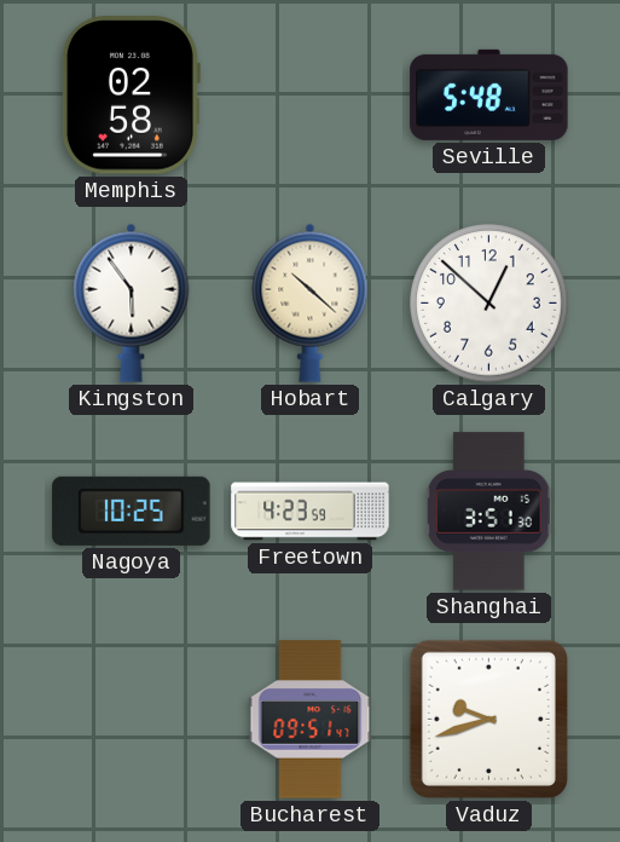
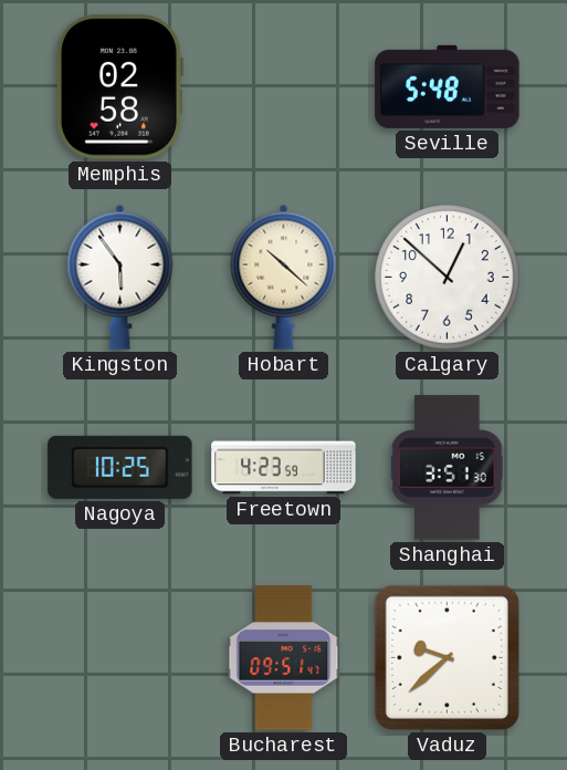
Vaduz: 9:42 -> 9:38
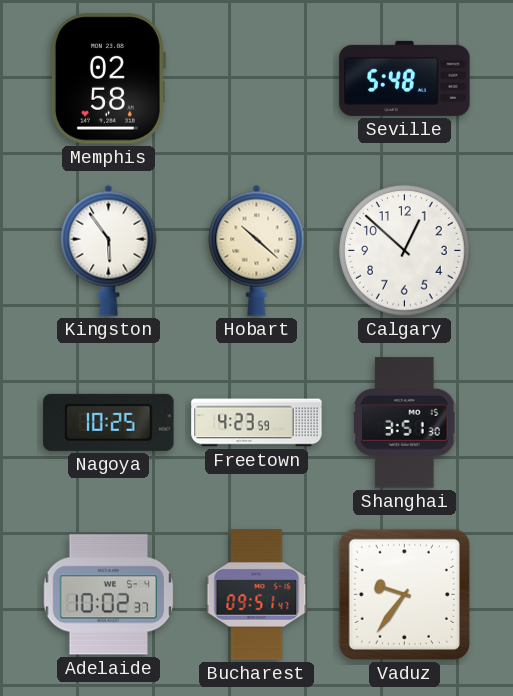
Adelaide: none -> 10:02
Vaduz: 9:38 -> 9:36
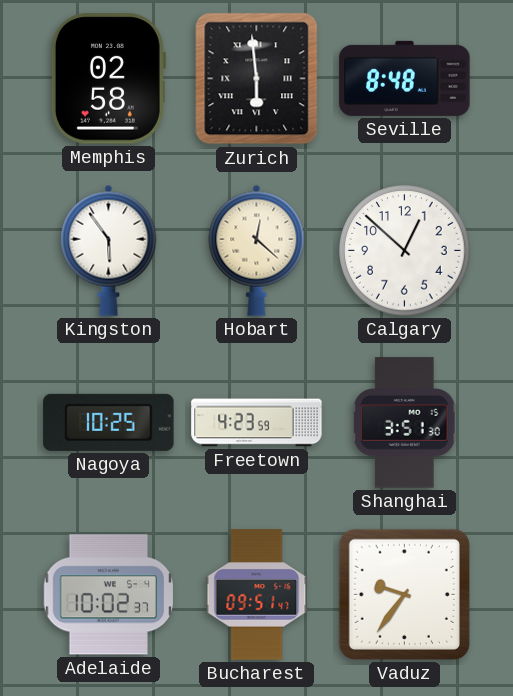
Zurich: none -> 5:59
Seville: 5:48 -> 8:48
Hobart: 10:22 -> 12:22
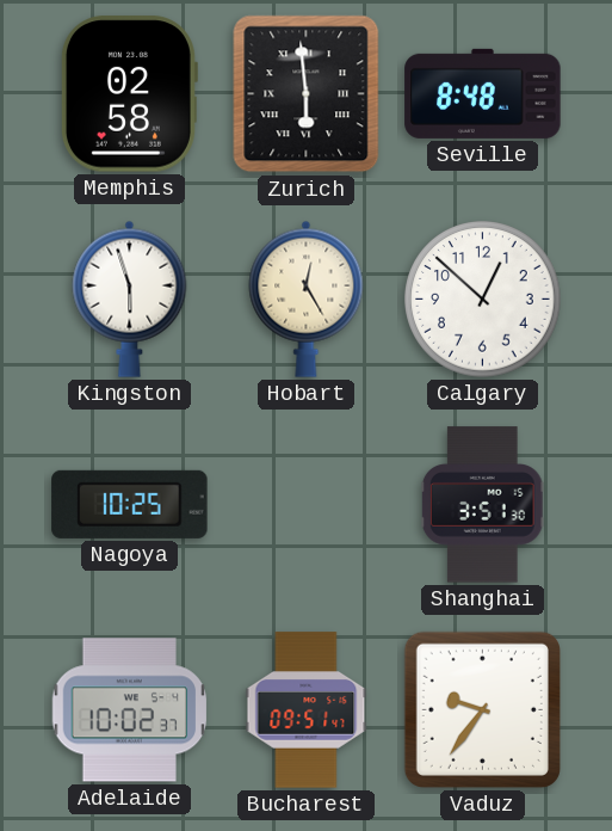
Kingston: 5:54 -> 5:57
Hobart: 12:22 -> 12:25
Freetown: 4:23 -> none
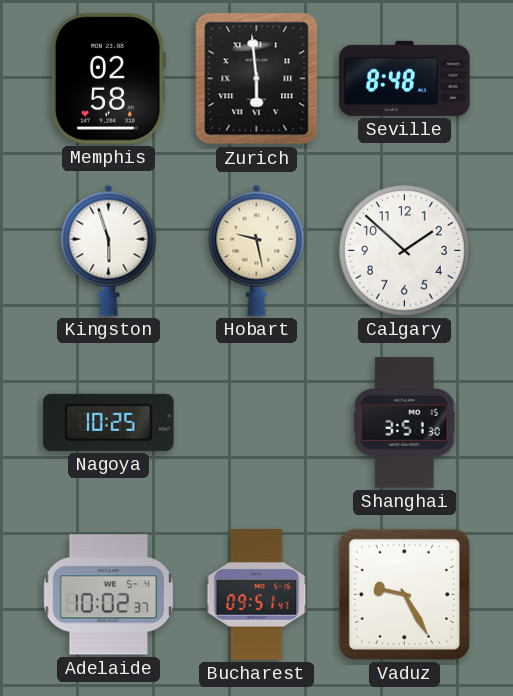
Hobart: 12:25 -> 9:28
Calgary: 12:52 -> 1:52
Vaduz: 9:36 -> 9:25
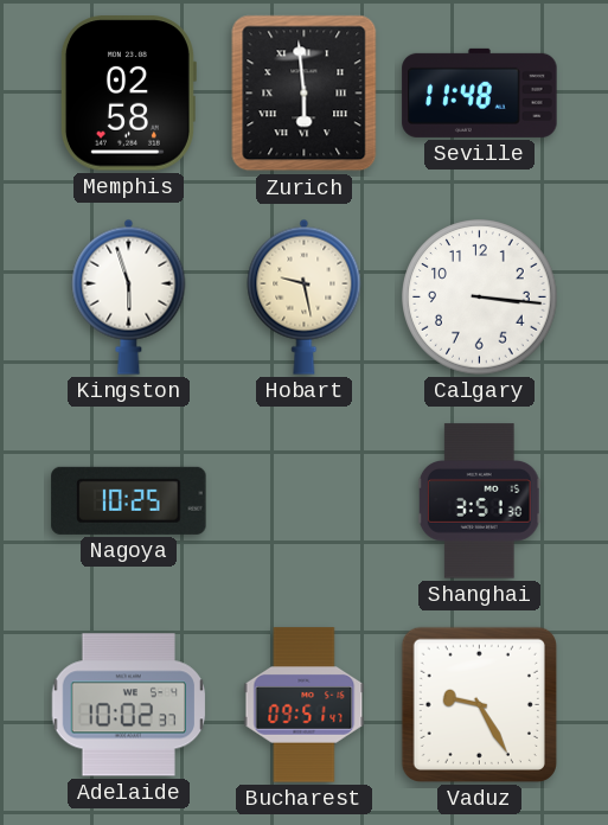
Seville: 8:48 -> 11:48
Calgary: 1:52 -> 3:16
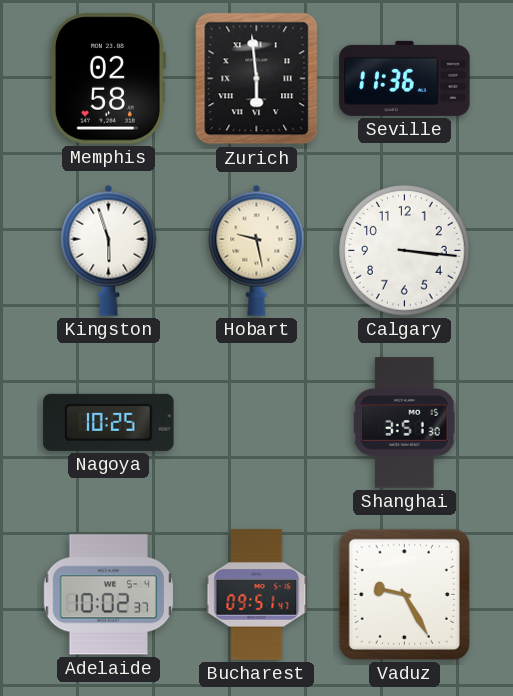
Seville: 11:48 -> 11:36
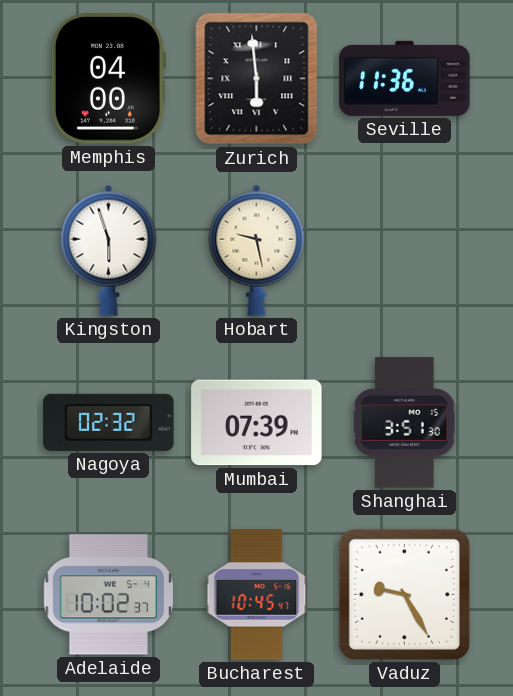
Memphis: 02:58 -> 04:00
Calgary: 3:16 -> none
Nagoya: 10:25 -> 02:32
Mumbai: none -> 07:39
Bucharest: 09:51 -> 10:45
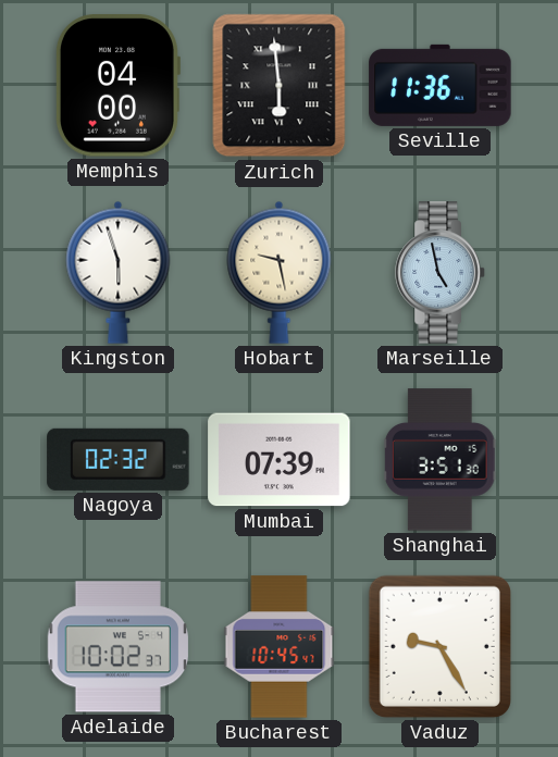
Marseille: none -> 4:58
